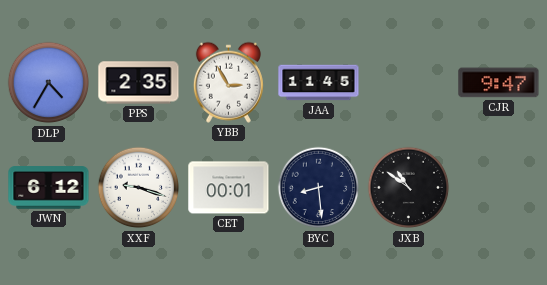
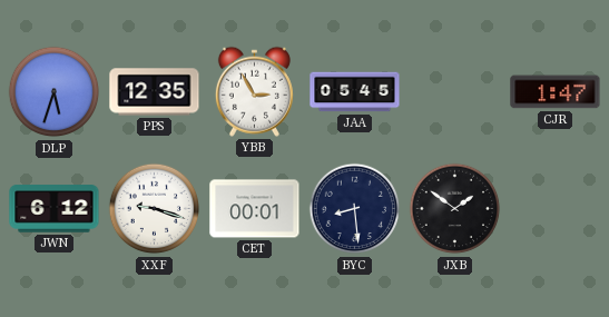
DLP: 4:35 -> 5:33
PPS: 2:35 -> 12:35
JAA: 11:45 -> 05:45
CJR: 9:47 -> 1:47
JXB: 10:51 -> 1:51
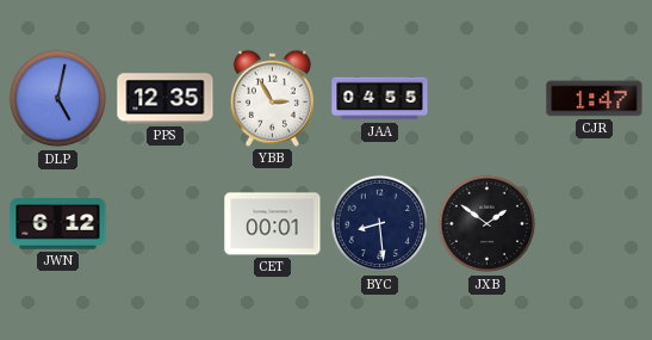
DLP: 5:33 -> 5:02
JAA: 05:45 -> 04:55
XXF: 9:18 -> none
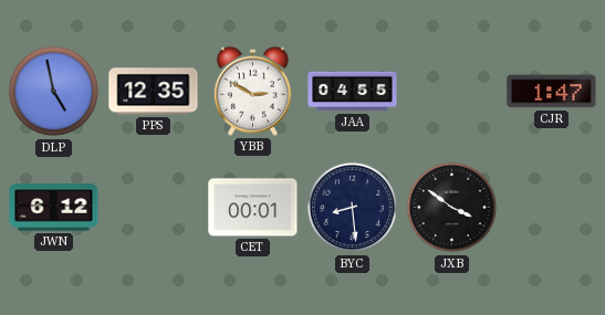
DLP: 5:02 -> 4:58
YBB: 2:55 -> 2:50
JXB: 1:51 -> 3:51
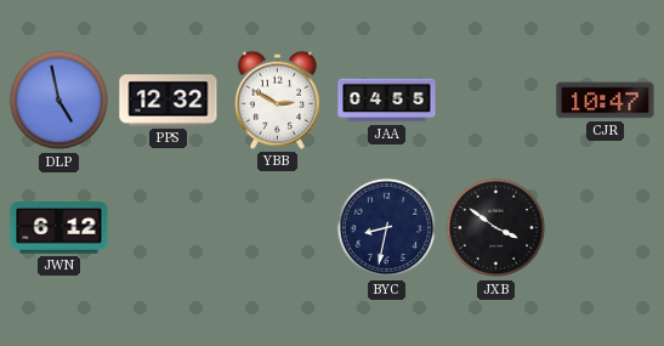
PPS: 12:35 -> 12:32
CJR: 1:47 -> 10:47
CET: 00:01 -> none
BYC: 8:29 -> 8:32
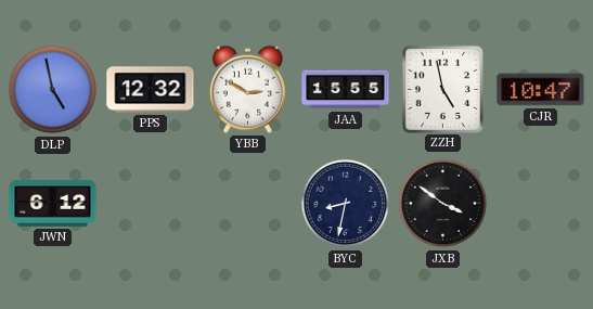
JAA: 04:55 -> 15:55
ZZH: none -> 4:58
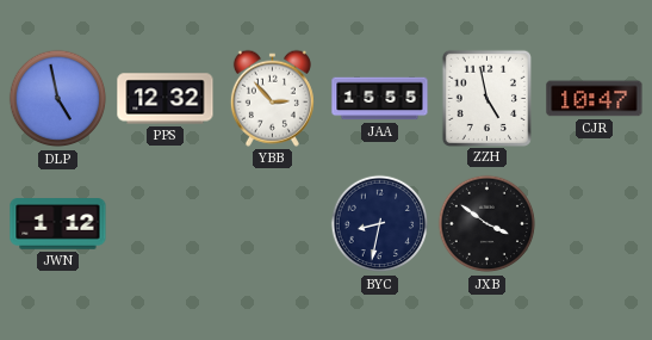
YBB: 2:50 -> 2:53
JWN: 6:12 -> 1:12
